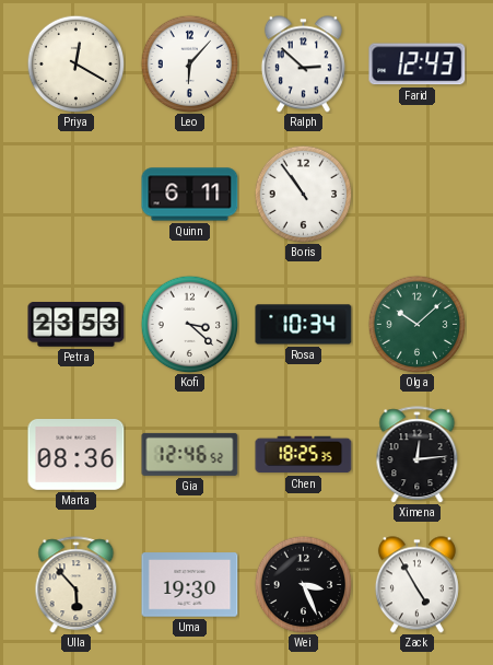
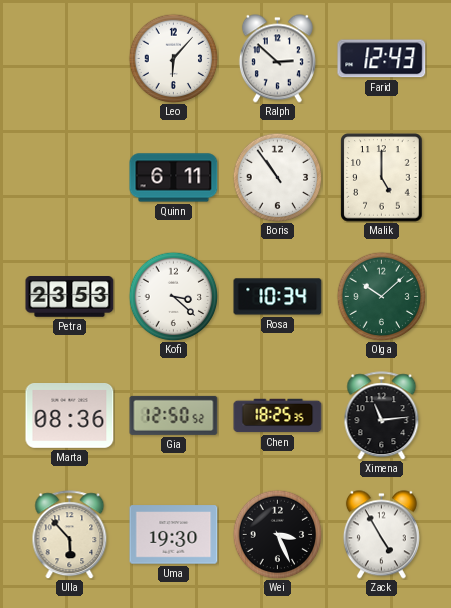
Priya: 12:20 -> none
Malik: none -> 5:00
Gia: 12:46 -> 12:50
Ximena: 12:14 -> 11:14
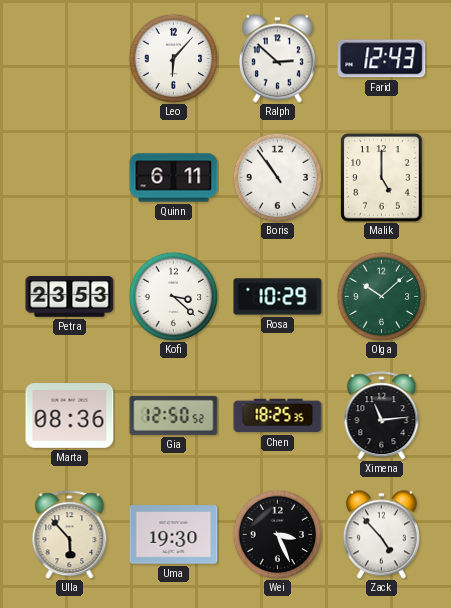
Rosa: 10:34 -> 10:29
Zack: 4:55 -> 4:53
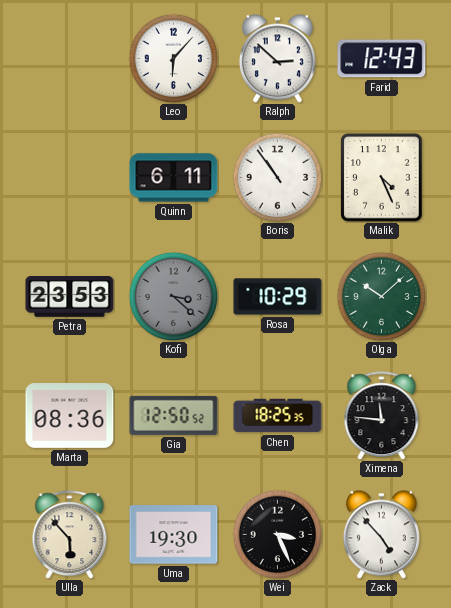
Malik: 5:00 -> 4:26
Kofi dial: white -> grey
Ximena: 11:14 -> 11:46
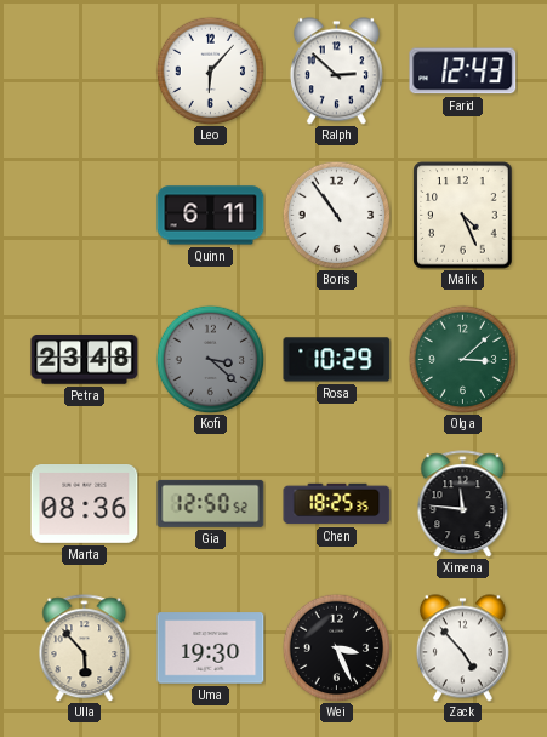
Petra: 23:53 -> 23:48
Olga: 10:08 -> 3:08
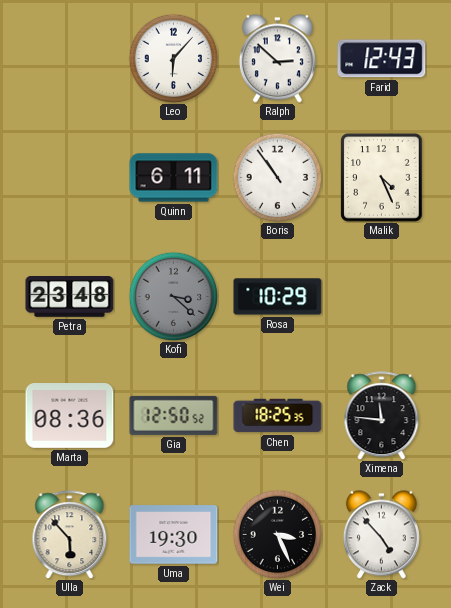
Olga: 3:08 -> none
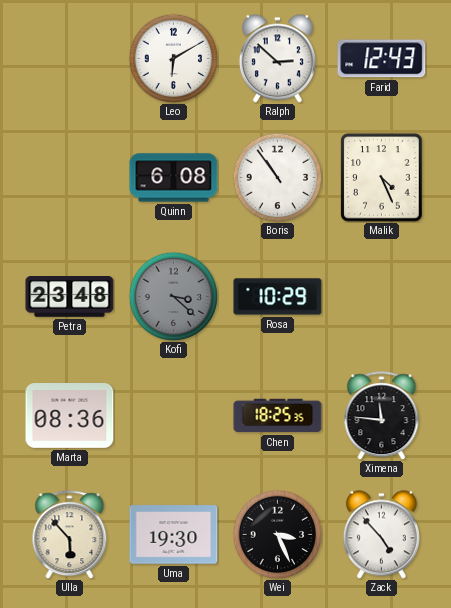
Leo: 6:07 -> 6:10
Quinn: 6:11 -> 6:08
Gia: 12:50 -> none
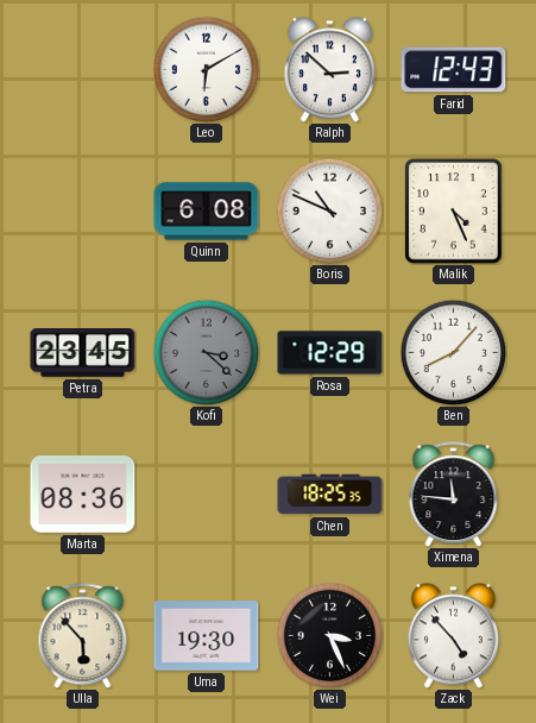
Boris: 10:54 -> 10:49
Petra: 23:48 -> 23:45
Rosa: 10:29 -> 12:29
Ben: none -> 8:07
